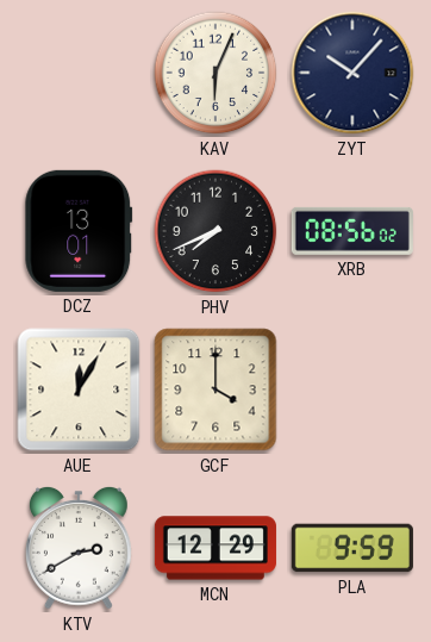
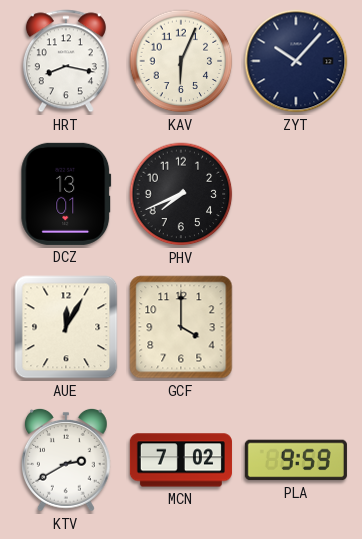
HRT: none -> 8:17
XRB: 08:56 -> none
MCN: 12:29 -> 7:02
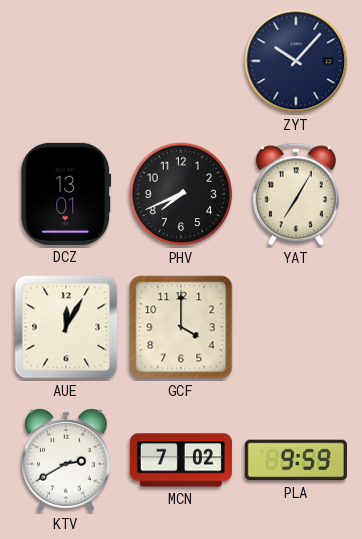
HRT: 8:17 -> none
KAV: 6:04 -> none
YAT: none -> 7:05
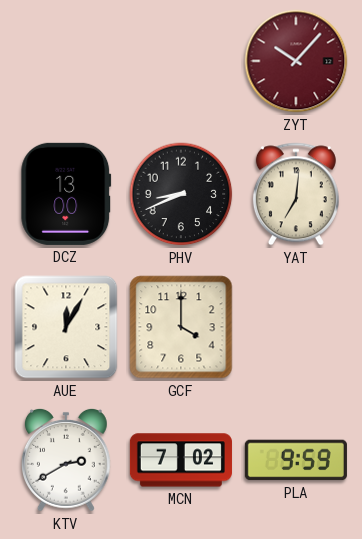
ZYT dial: navy -> burgundy
DCZ: 13:01 -> 13:00
PHV: 7:41 -> 8:41
YAT: 7:05 -> 7:01
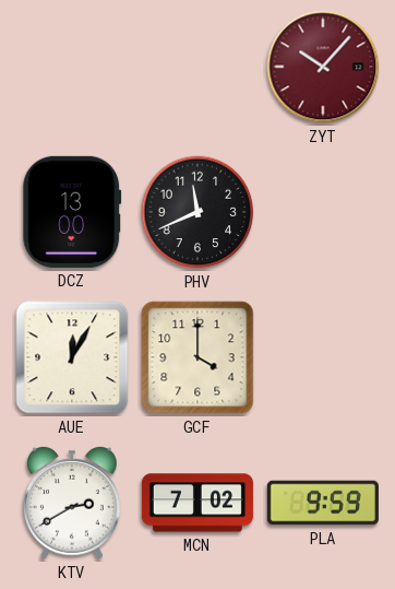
PHV: 8:41 -> 11:41
YAT: 7:01 -> none
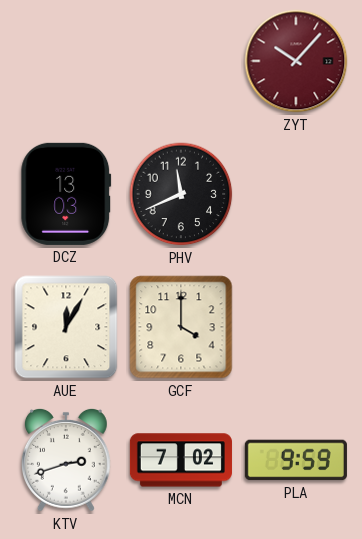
DCZ: 13:00 -> 13:03
KTV: 2:40 -> 2:42
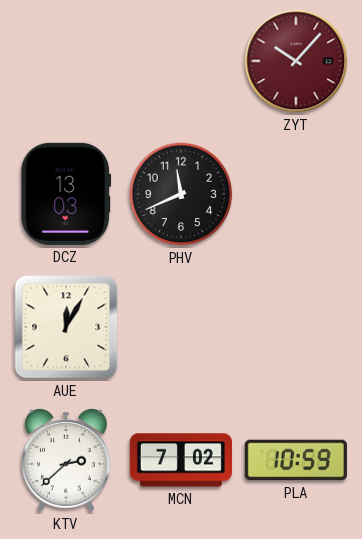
GCF: 4:00 -> none
KTV: 2:42 -> 2:38
PLA: 9:59 -> 10:59
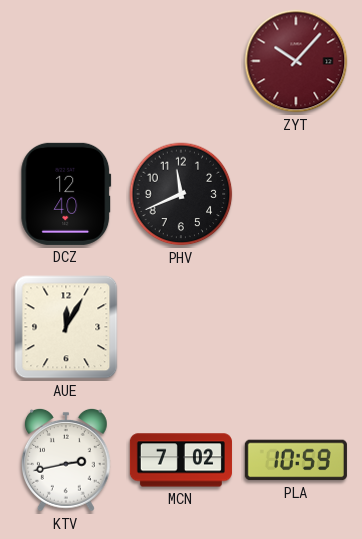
DCZ: 13:03 -> 12:40
KTV: 2:38 -> 2:43
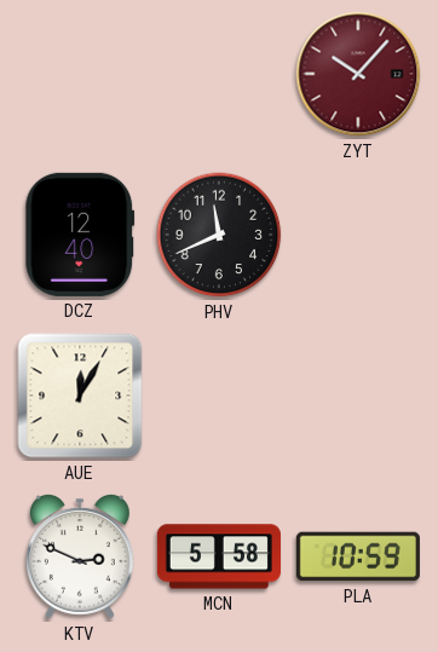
KTV: 2:43 -> 2:49
MCN: 7:02 -> 5:58
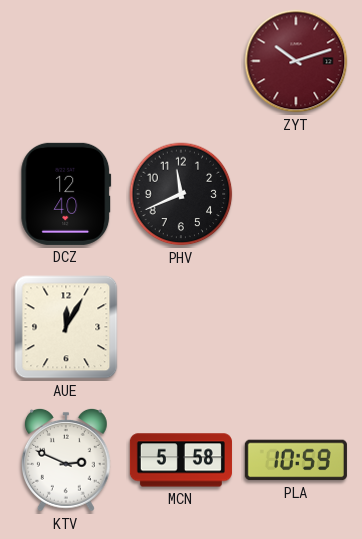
ZYT: 10:07 -> 10:12
